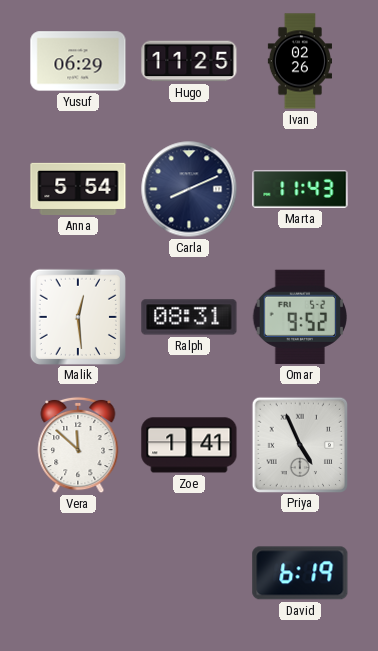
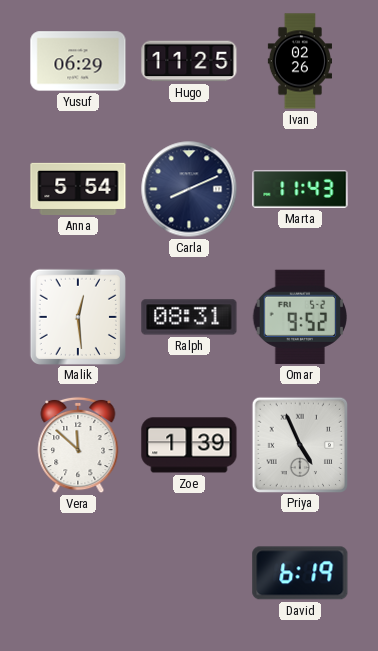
Zoe: 1:41 -> 1:39
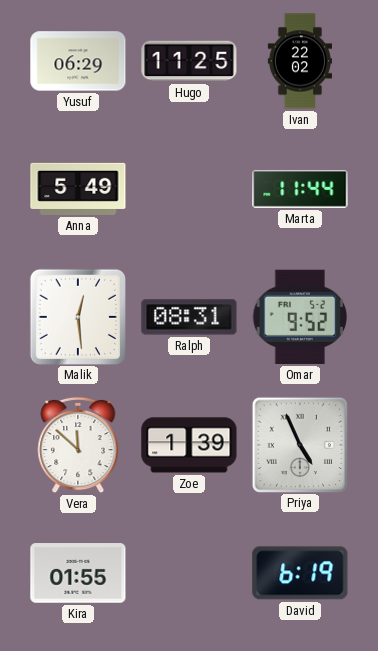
Ivan: 02:26 -> 22:02
Anna: 5:54 -> 5:49
Carla: 8:11 -> none
Marta: 11:43 -> 11:44
Kira: none -> 01:55
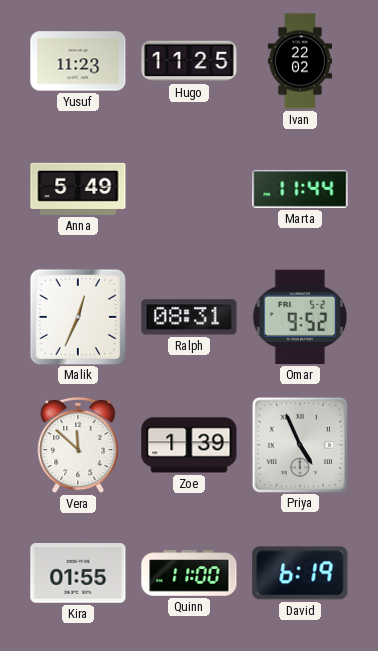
Yusuf: 06:29 -> 11:23
Malik: 12:29 -> 12:34
Quinn: none -> 11:00
